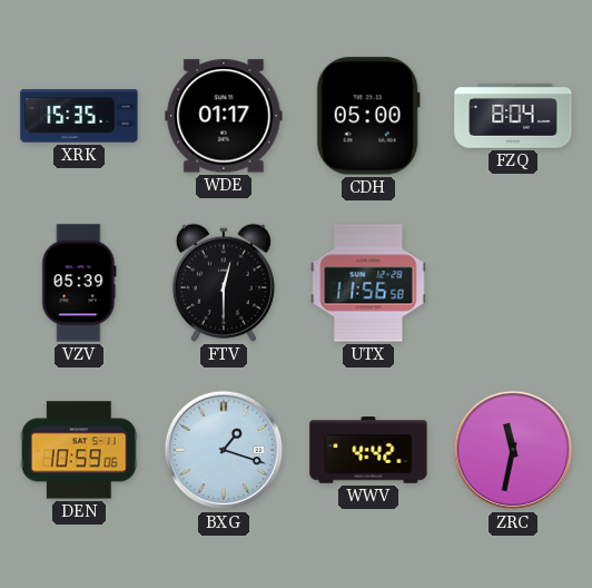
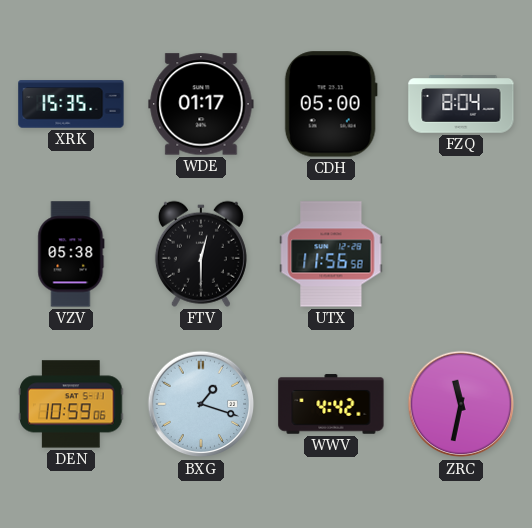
VZV: 05:39 -> 05:38
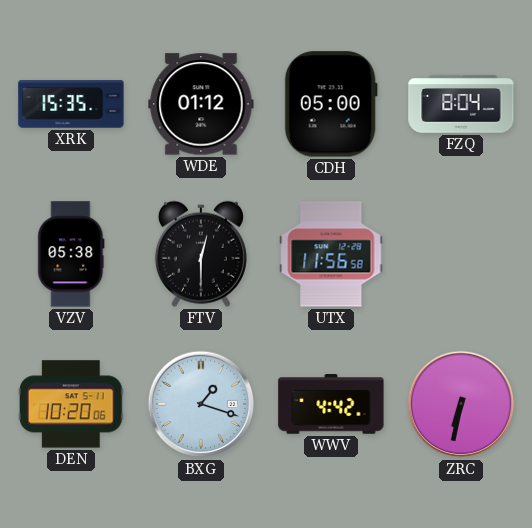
WDE: 01:17 -> 01:12
DEN: 10:59 -> 10:20
ZRC: 11:32 -> 6:32
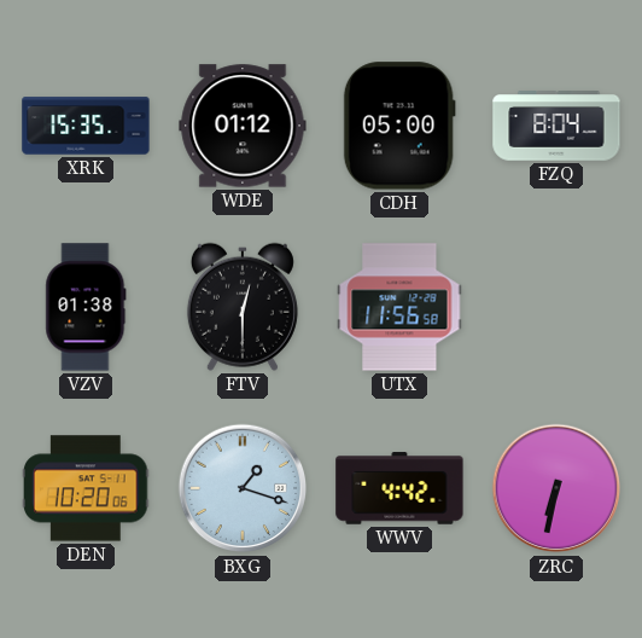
VZV: 05:38 -> 01:38
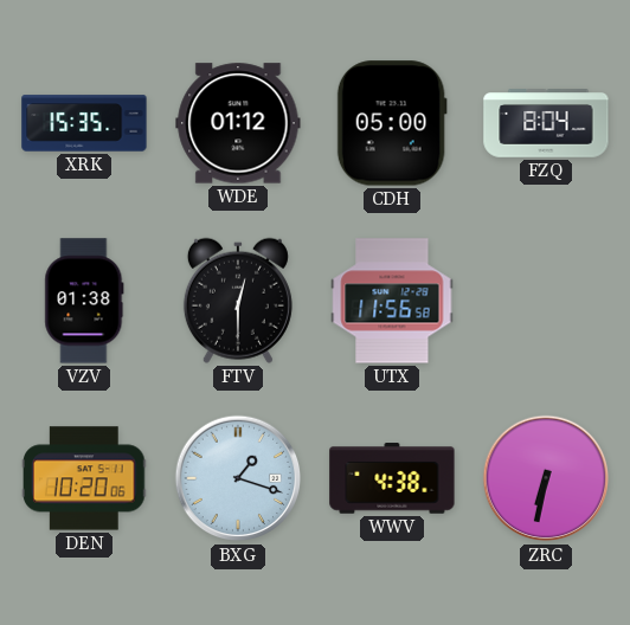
WWV: 4:42 -> 4:38
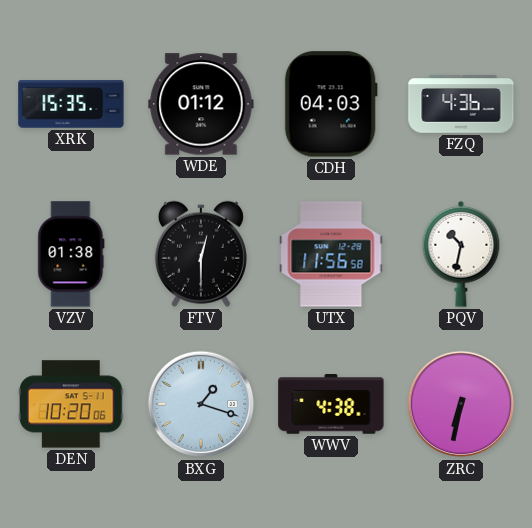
CDH: 05:00 -> 04:03
FZQ: 8:04 -> 4:36
PQV: none -> 10:32
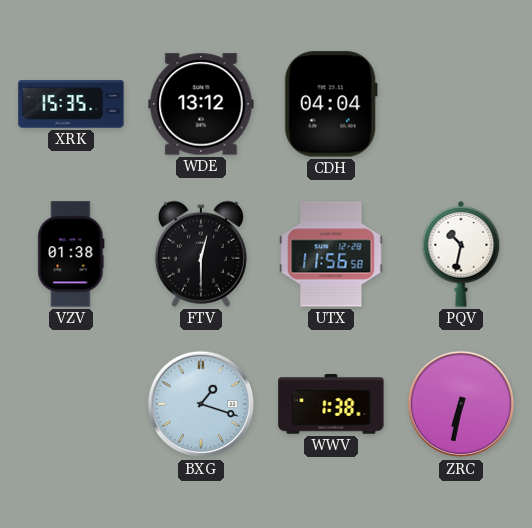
WDE: 01:12 -> 13:12
CDH: 04:03 -> 04:04
FZQ: 4:36 -> none
DEN: 10:20 -> none
WWV: 4:38 -> 1:38
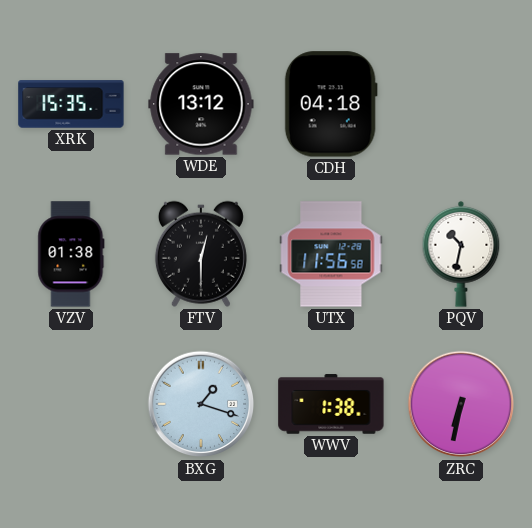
CDH: 04:04 -> 04:18
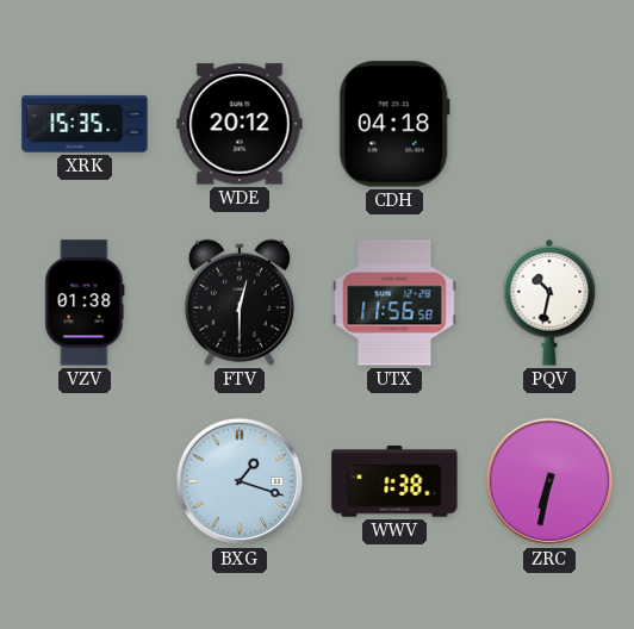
WDE: 13:12 -> 20:12
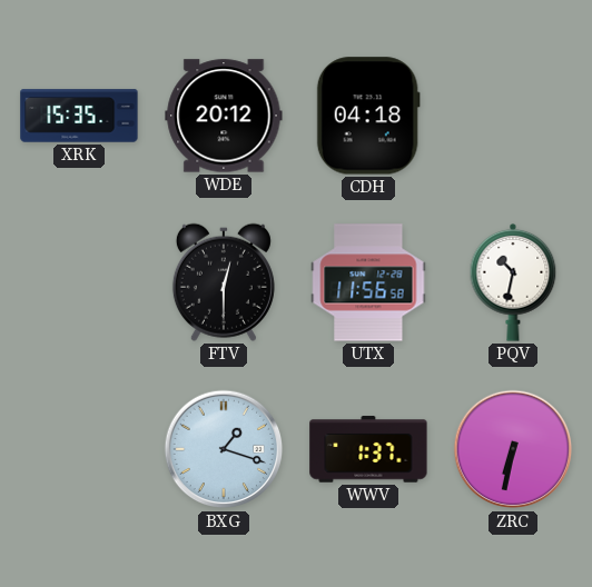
VZV: 01:38 -> none
WWV: 1:38 -> 1:37
